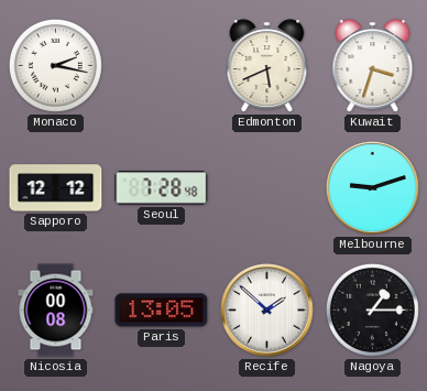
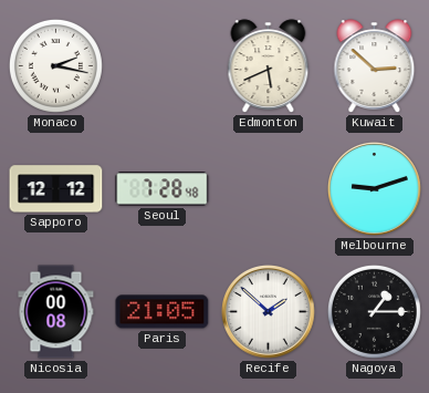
Kuwait: 3:33 -> 2:52
Paris: 13:05 -> 21:05
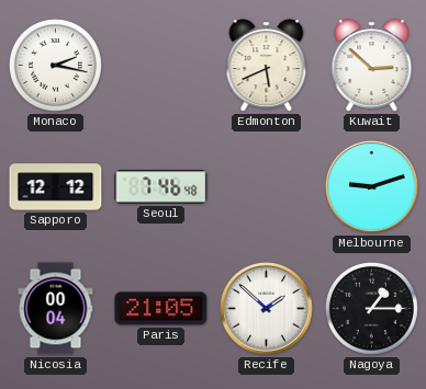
Seoul: 7:28 -> 7:46
Nicosia: 00:08 -> 00:04
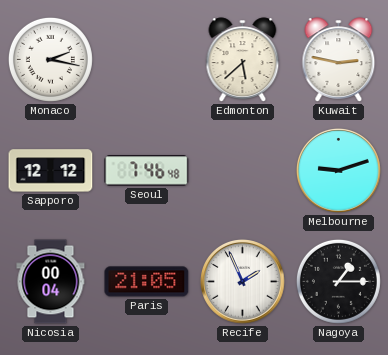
Edmonton: 5:41 -> 5:38
Kuwait: 2:52 -> 2:47
Recife: 1:52 -> 1:56
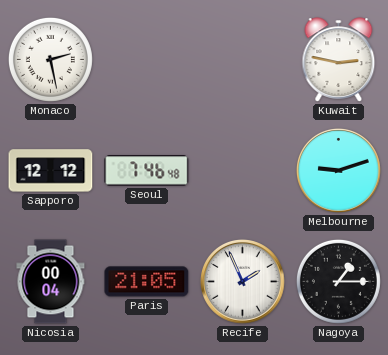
Monaco: 2:17 -> 2:28
Edmonton: 5:38 -> none
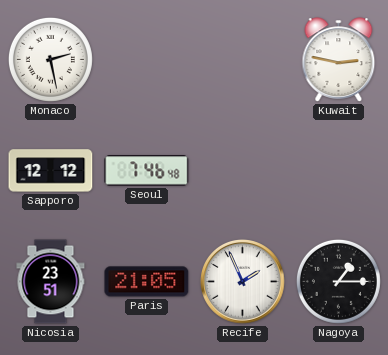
Melbourne: 9:12 -> none
Nicosia: 00:04 -> 23:51
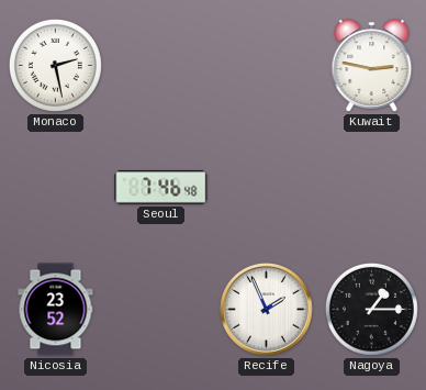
Sapporo: 12:12 -> none
Nicosia: 23:51 -> 23:52
Paris: 21:05 -> none
